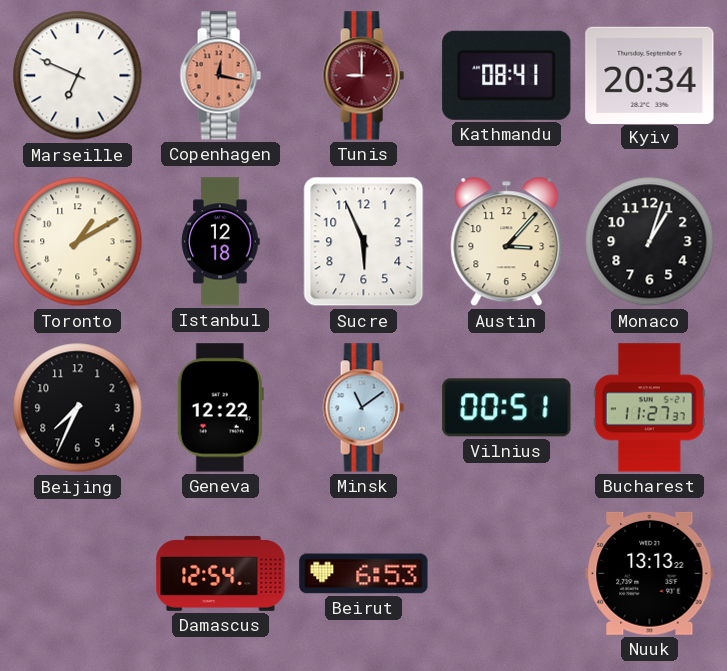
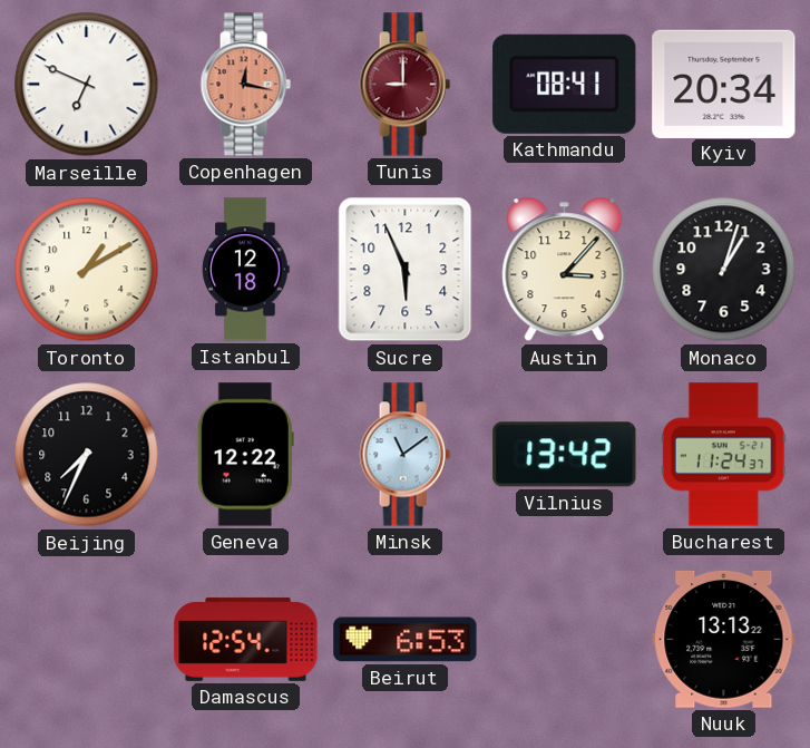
Vilnius: 00:51 -> 13:42
Bucharest: 11:27 -> 11:24
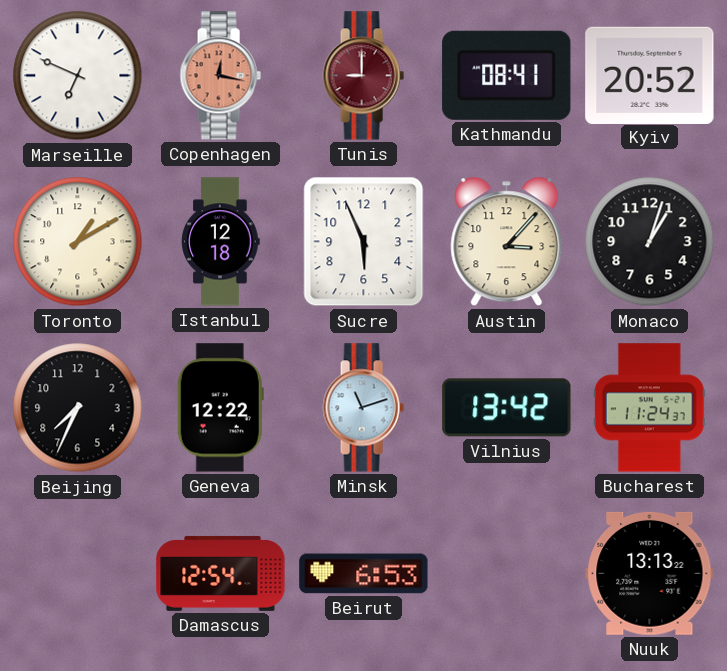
Kyiv: 20:34 -> 20:52
Minsk: 11:09 -> 11:12
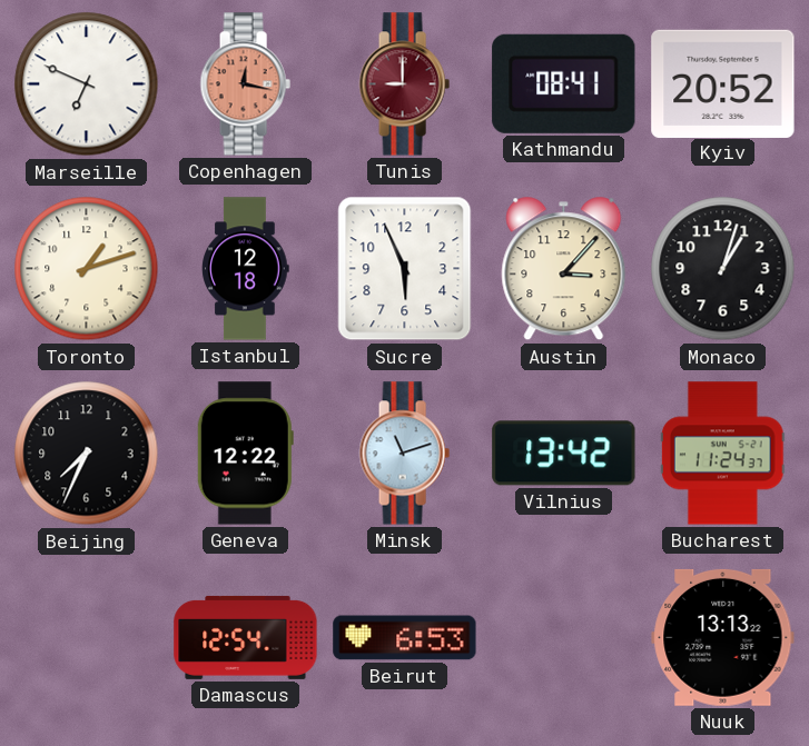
Toronto: 1:10 -> 1:12
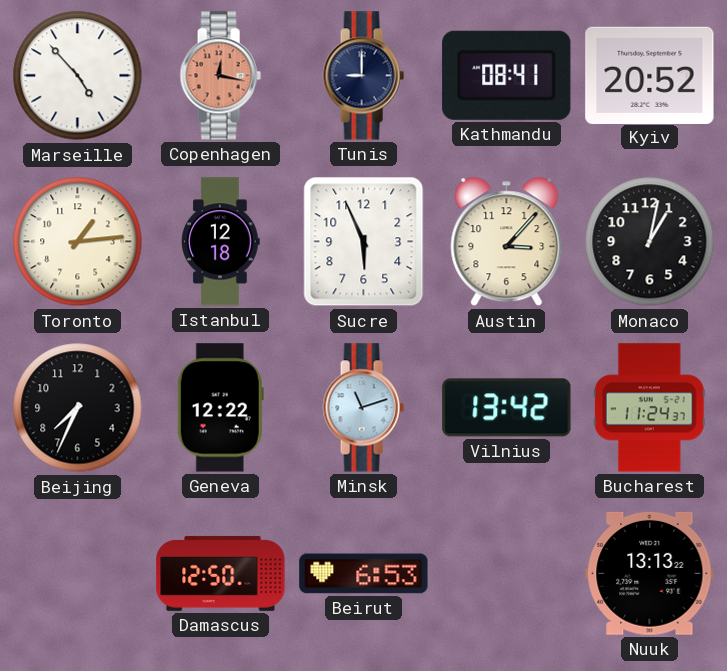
Marseille: 6:49 -> 4:53
Tunis dial: burgundy -> navy
Toronto: 1:12 -> 1:14
Monaco: 1:03 -> 1:02
Damascus: 12:54 -> 12:50
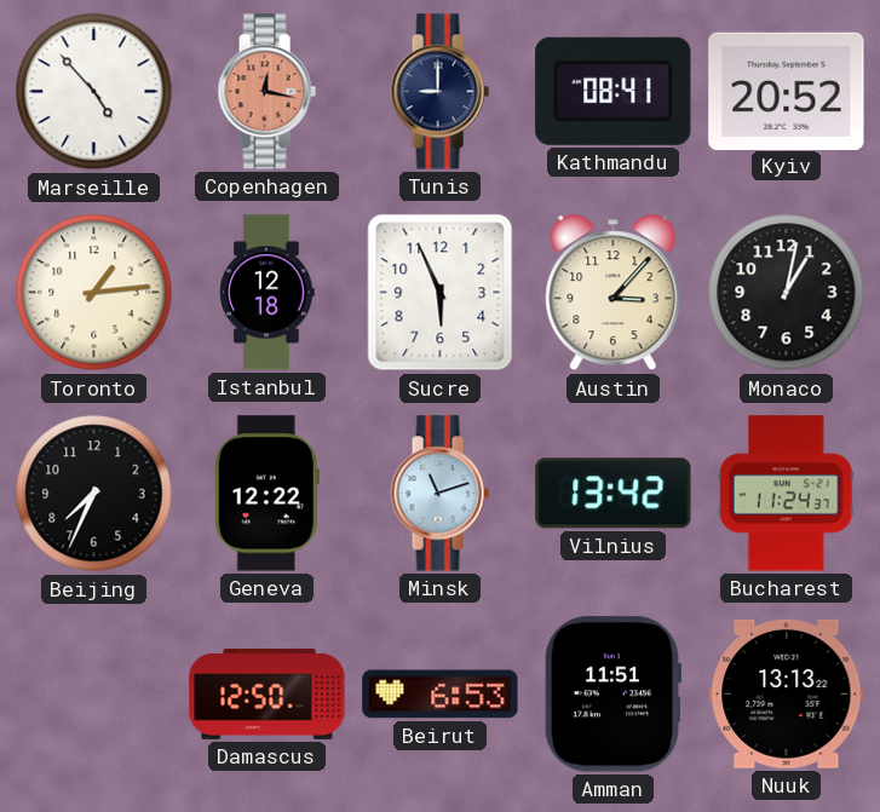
Amman: none -> 11:51
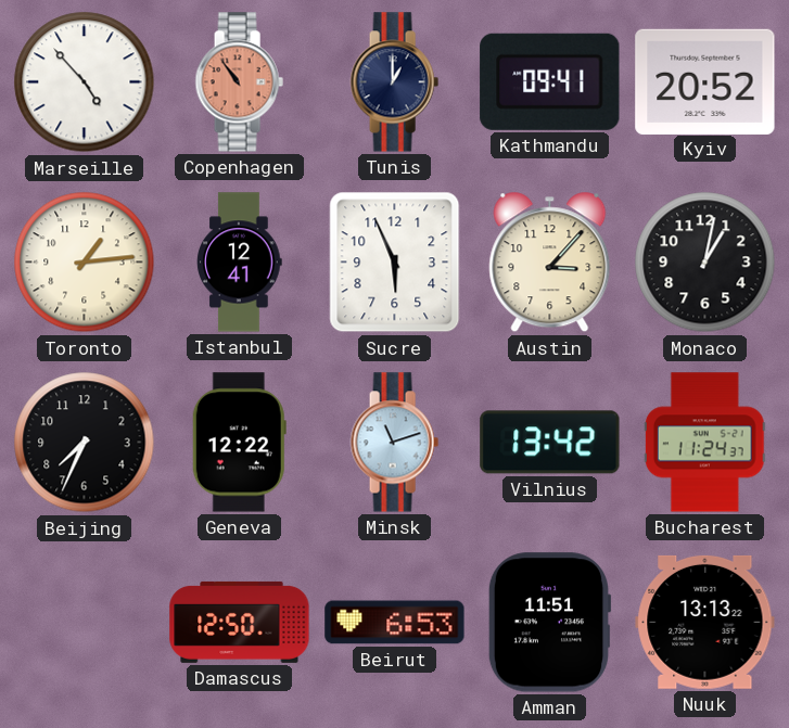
Copenhagen: 12:17 -> 10:54
Tunis: 9:00 -> 1:00
Kathmandu: 08:41 -> 09:41
Istanbul: 12:18 -> 12:41
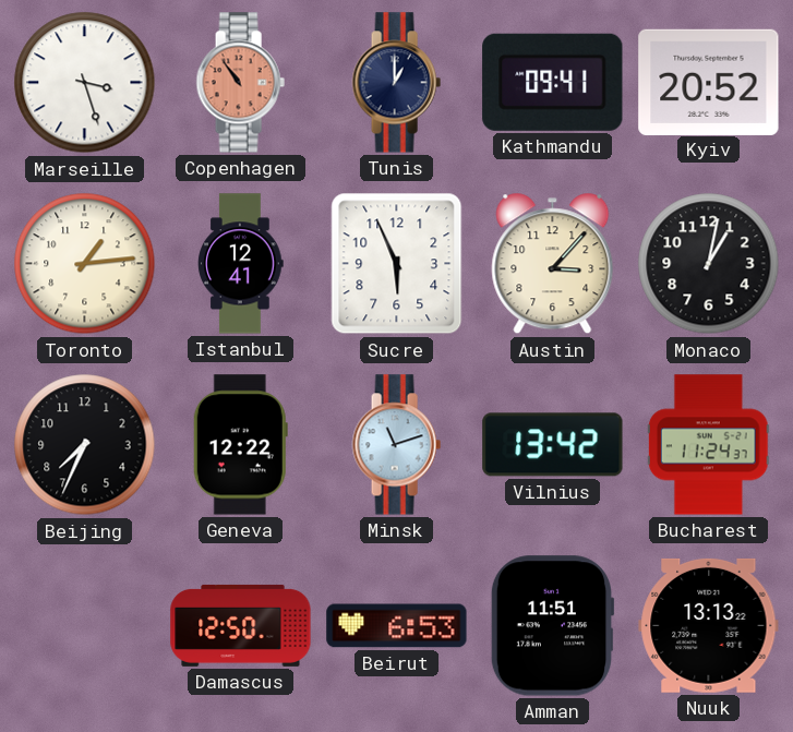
Marseille: 4:53 -> 3:27
